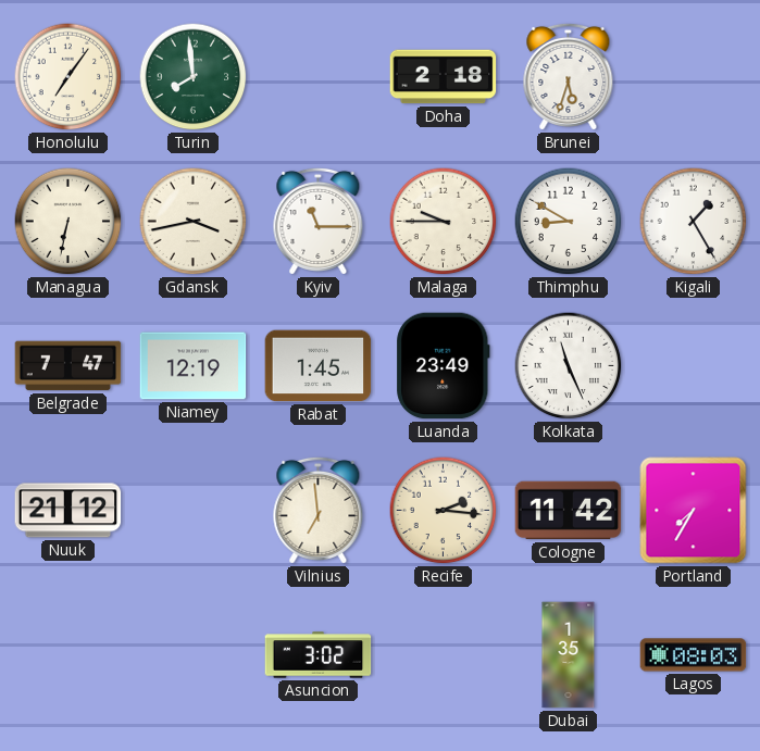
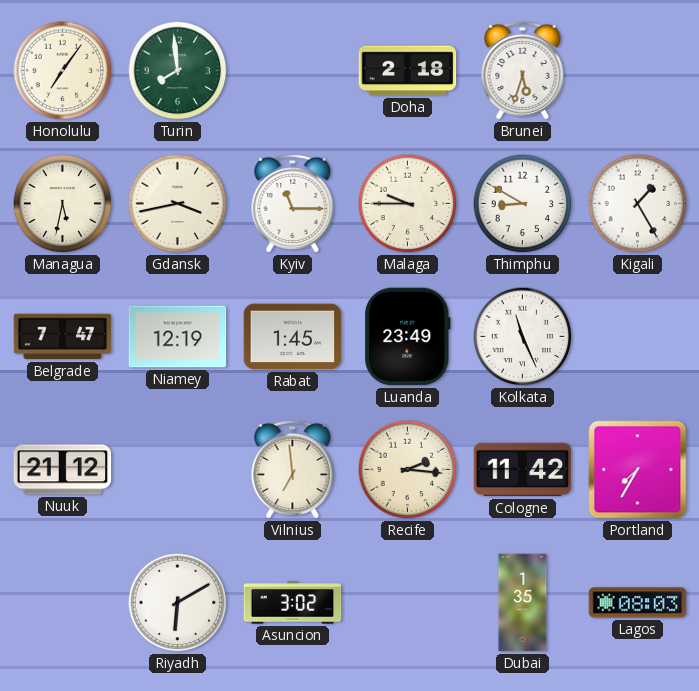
Managua: 6:32 -> 5:32
Riyadh: none -> 6:10
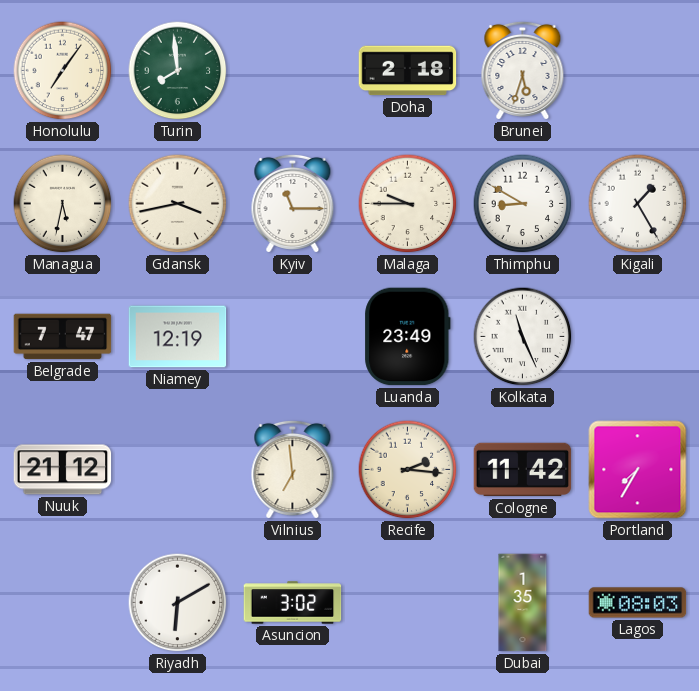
Rabat: 1:45 -> none
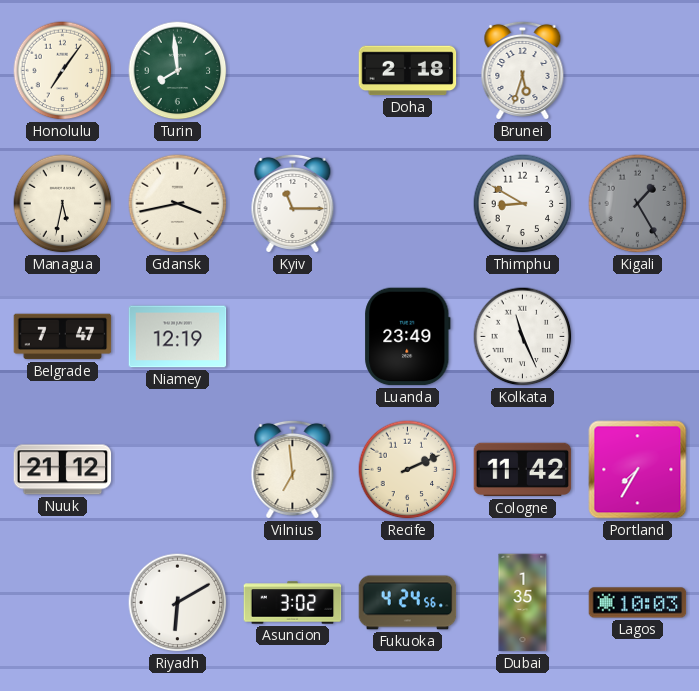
Malaga: 9:45 -> none
Kigali dial: white -> grey
Recife: 2:16 -> 2:11
Fukuoka: none -> 4:24
Lagos: 08:03 -> 10:03
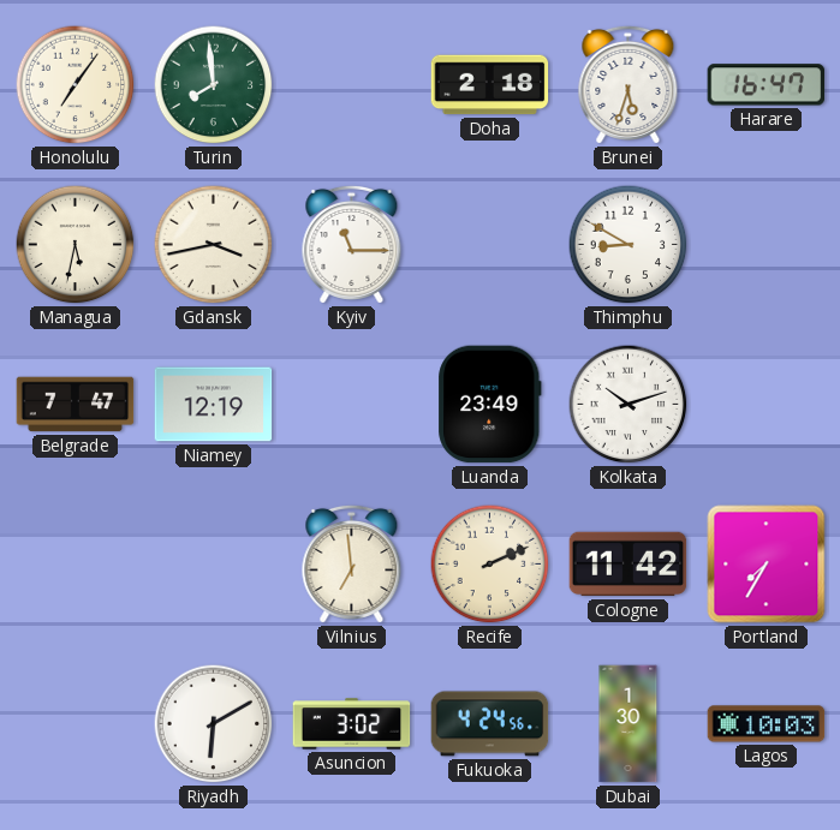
Harare: none -> 16:47
Kigali: 1:25 -> none
Kolkata: 11:26 -> 10:12
Nuuk: 21:12 -> none
Dubai: 1:35 -> 1:30
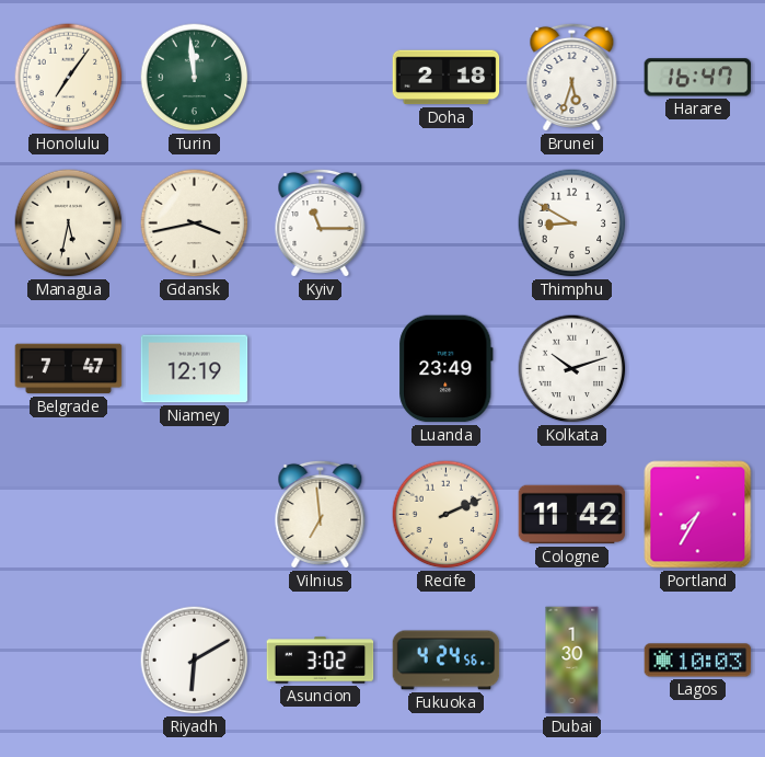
Turin: 7:59 -> 11:59
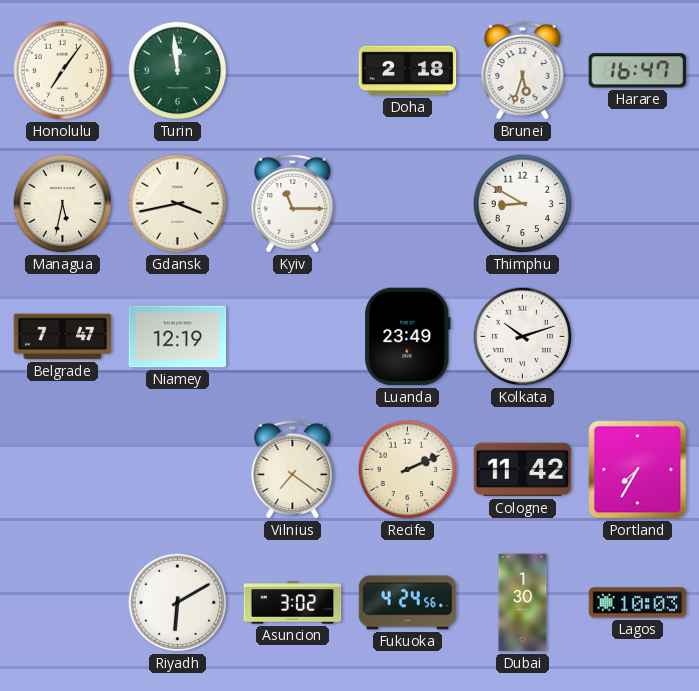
Vilnius: 6:59 -> 7:21
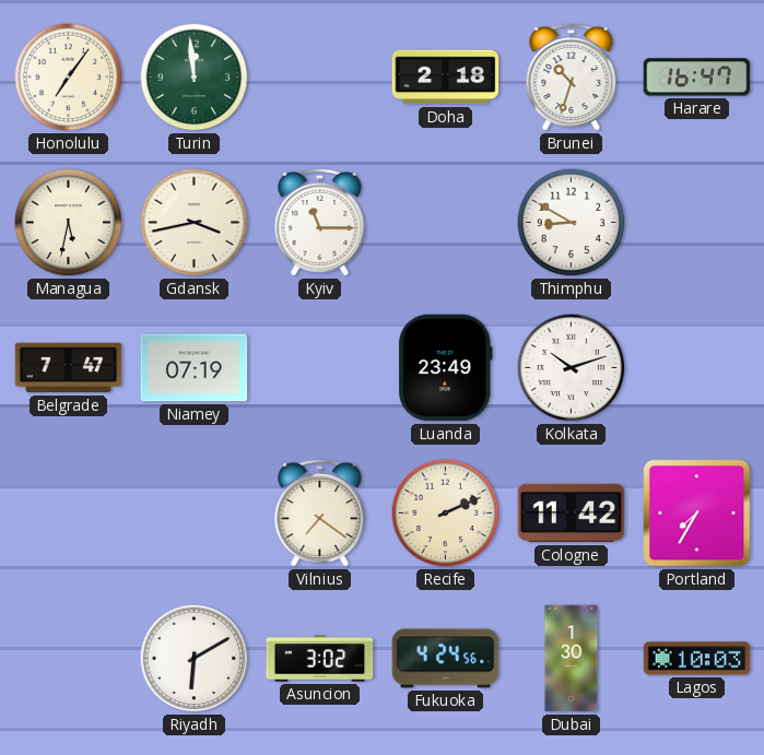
Brunei: 5:33 -> 10:33
Niamey: 12:19 -> 07:19
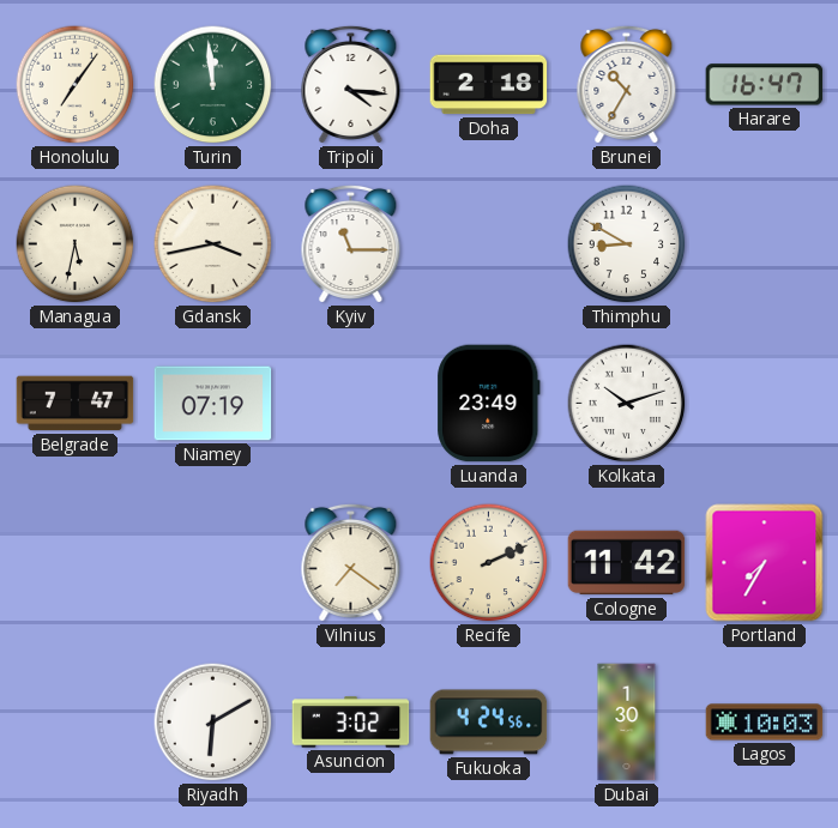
Tripoli: none -> 4:16
Brunei: 10:33 -> 10:35
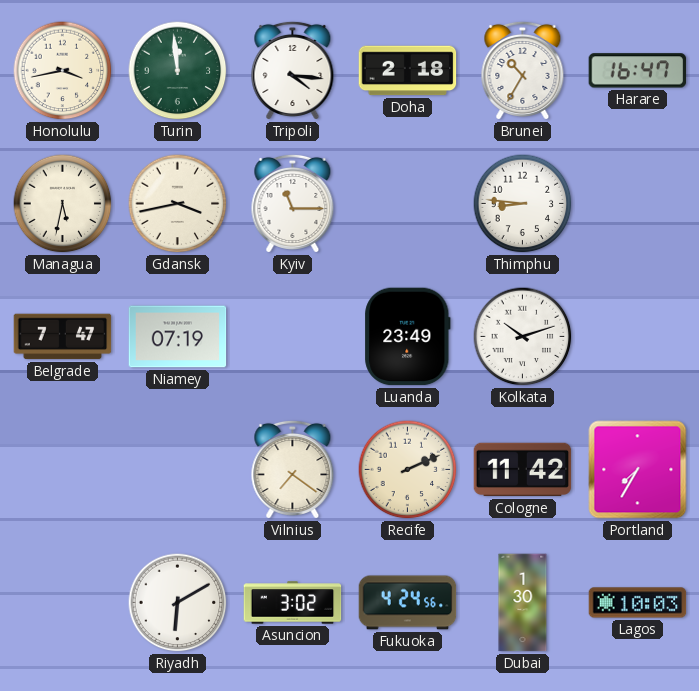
Honolulu: 7:06 -> 3:43
Thimphu: 8:50 -> 8:46
